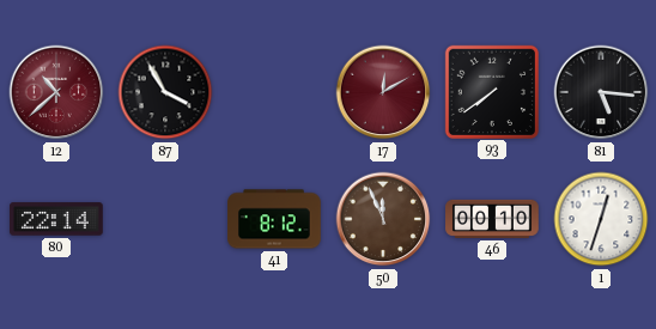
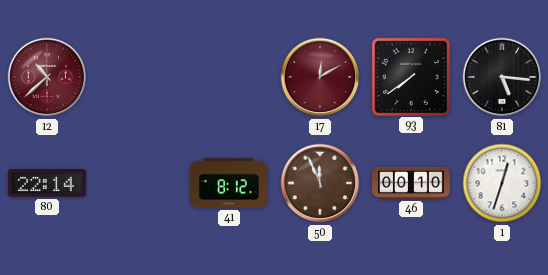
87: 3:55 -> none
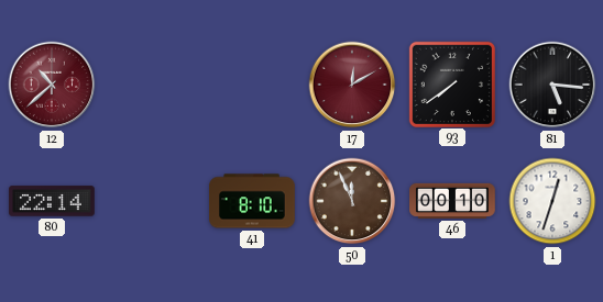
41: 8:12 -> 8:10
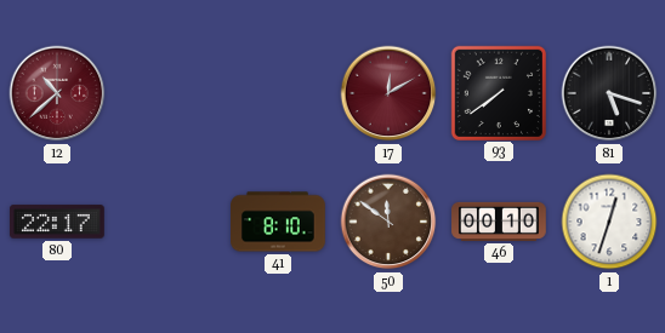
81: 5:16 -> 5:18
80: 22:14 -> 22:17
50: 11:56 -> 11:51
